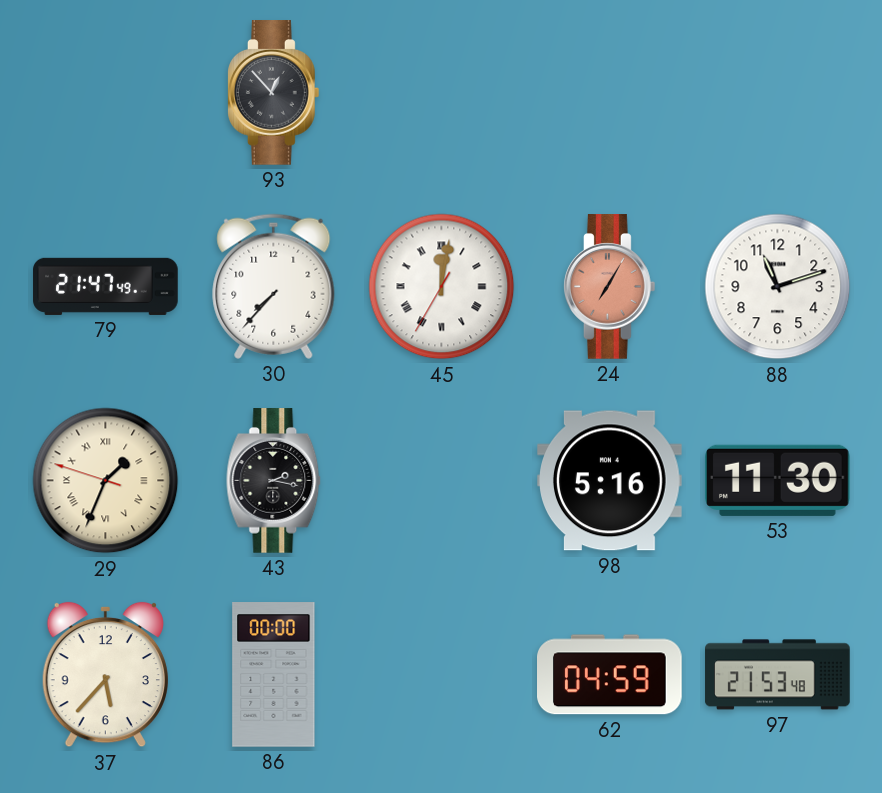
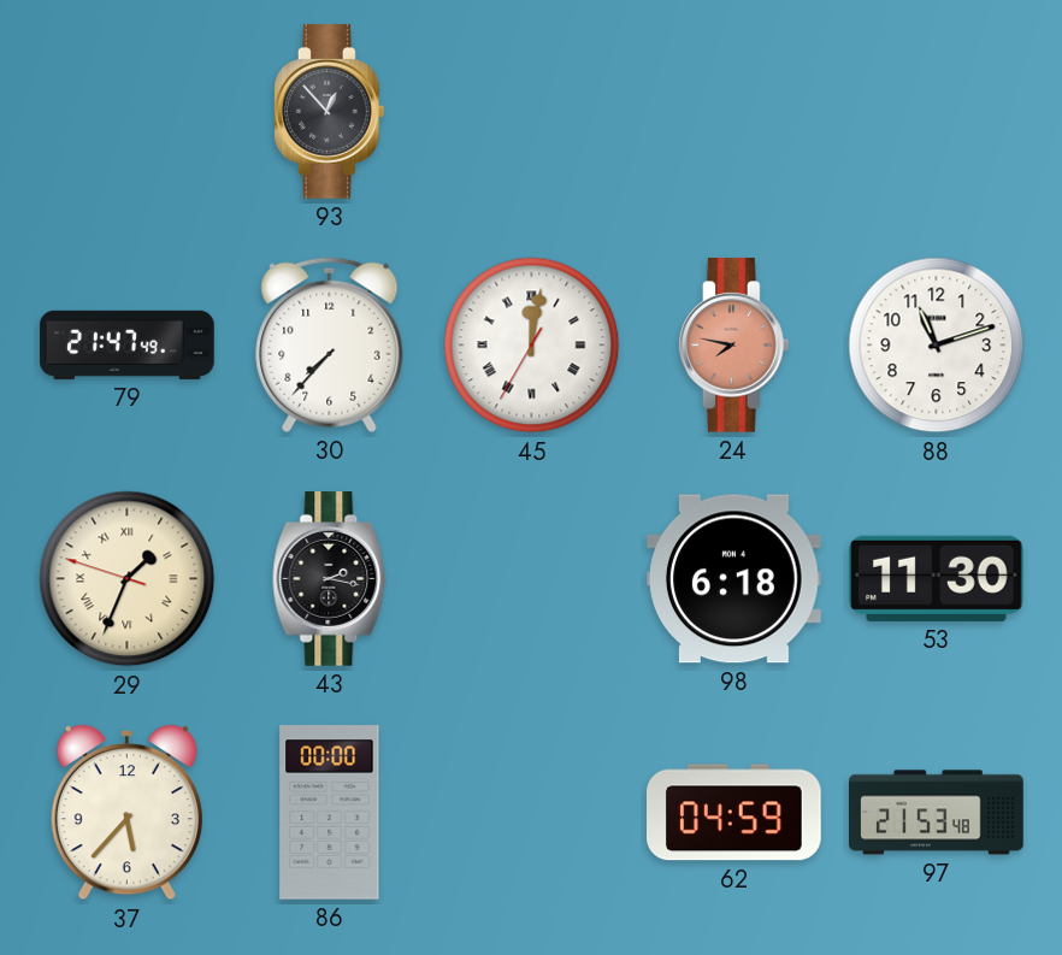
24: 7:05 -> 7:47
98: 5:16 -> 6:18
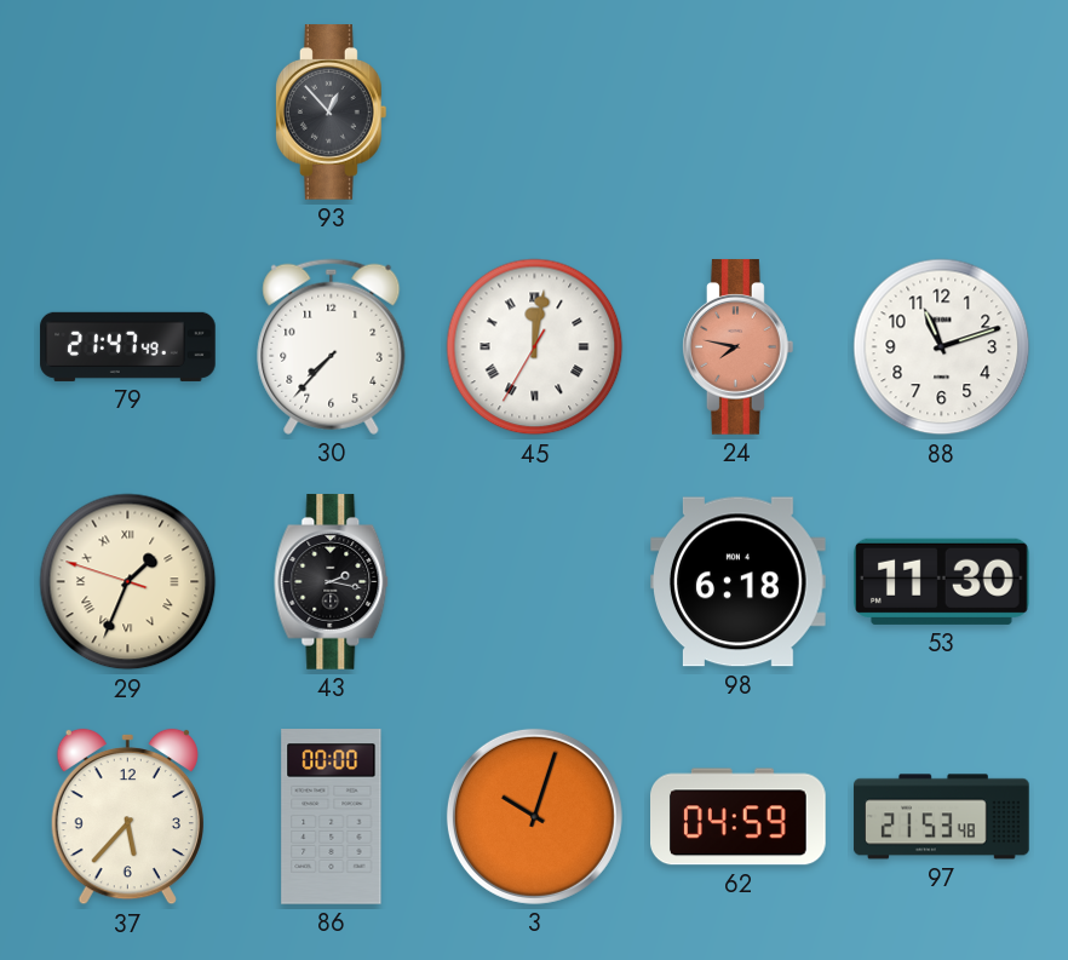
3: none -> 10:03
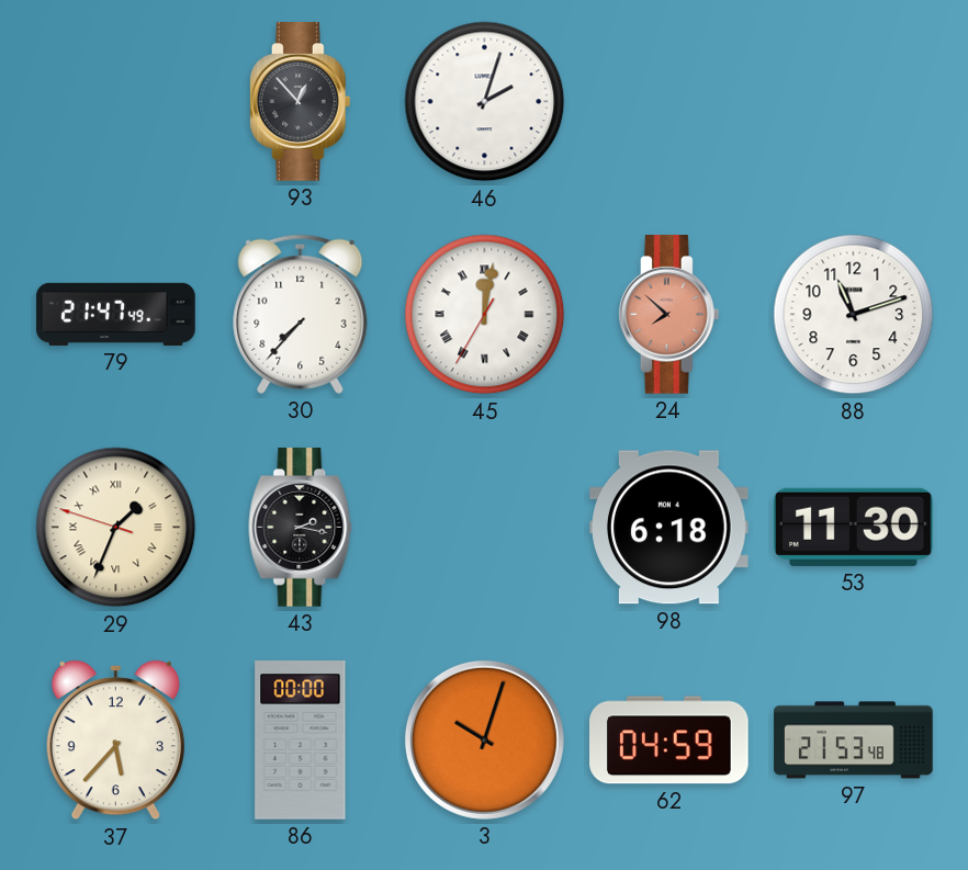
46: none -> 2:03
24: 7:47 -> 7:52
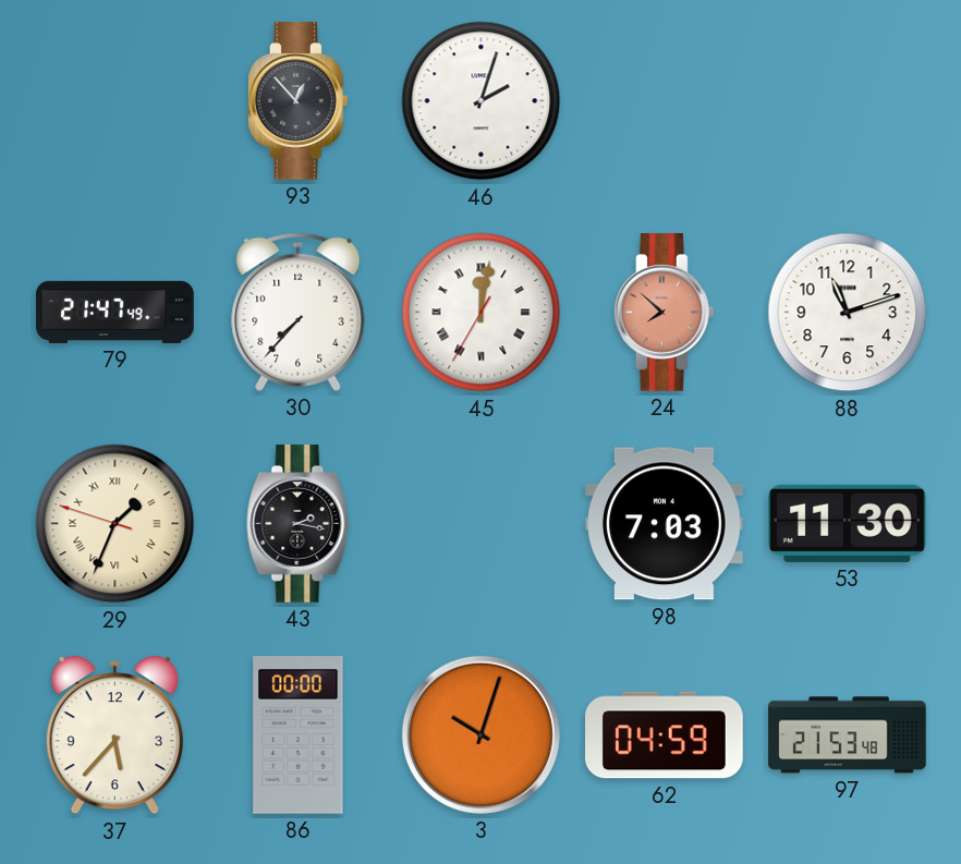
98: 6:18 -> 7:03
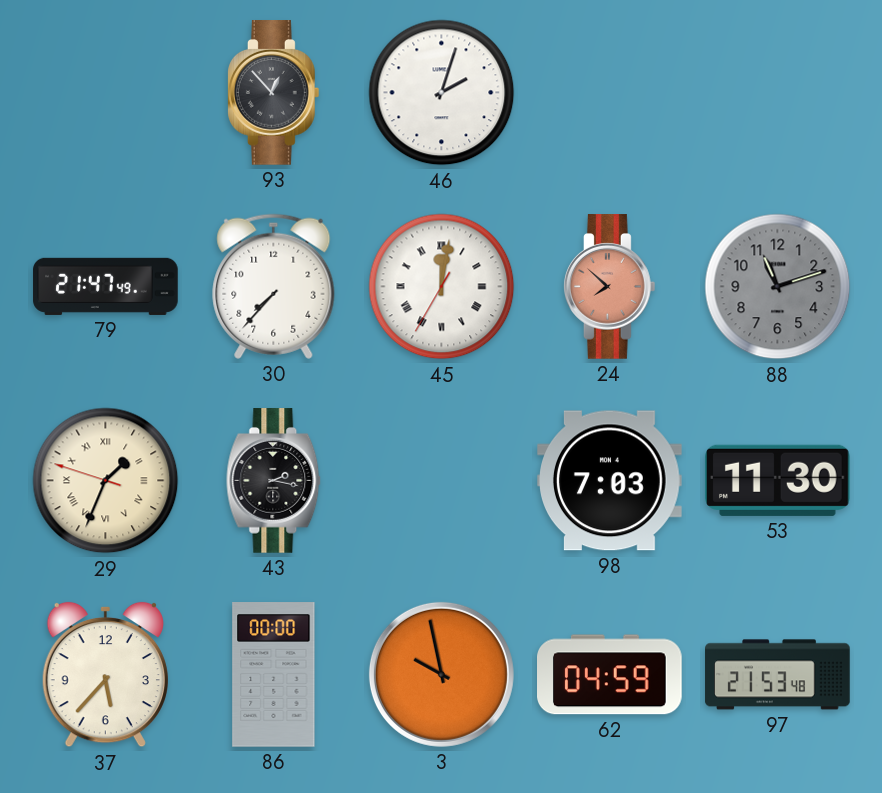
88 dial: white -> grey
3: 10:03 -> 9:58
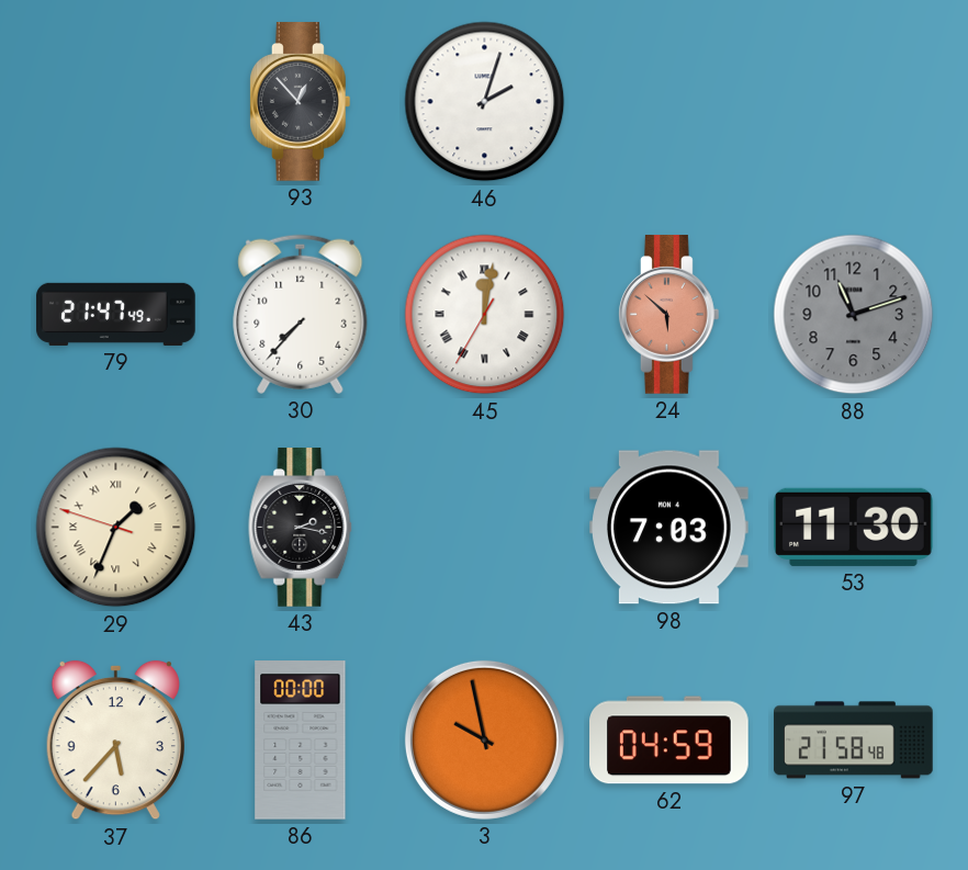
24: 7:52 -> 5:52
97: 21:53 -> 21:58
